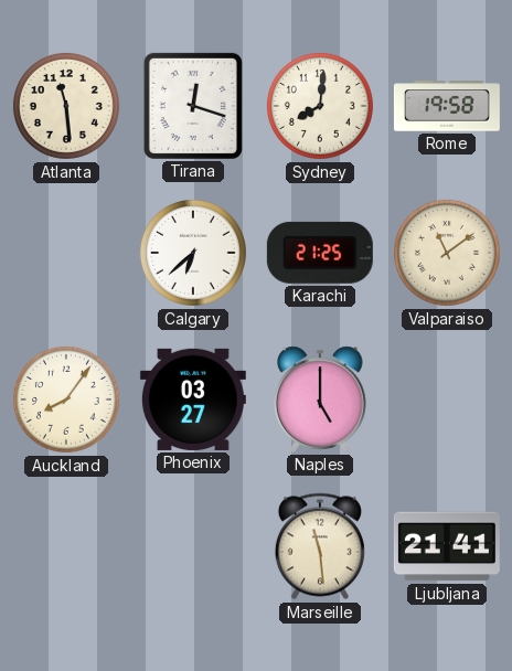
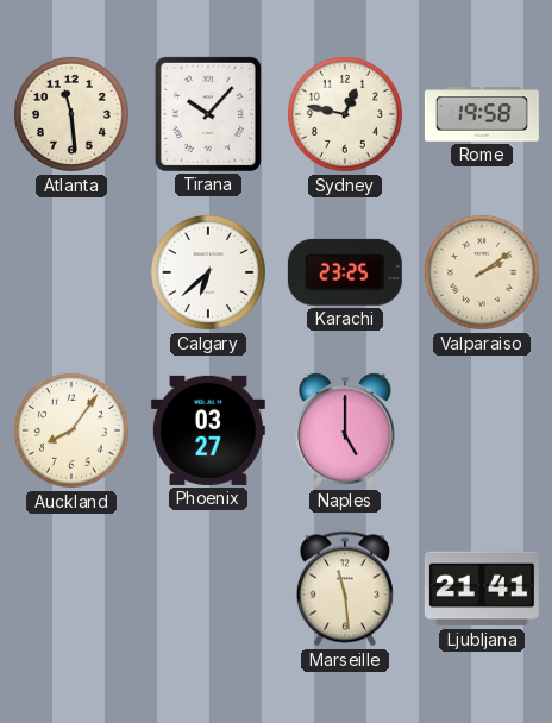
Tirana: 12:18 -> 10:07
Sydney: 8:01 -> 12:47
Karachi: 21:25 -> 23:25
Valparaiso: 11:09 -> 2:09
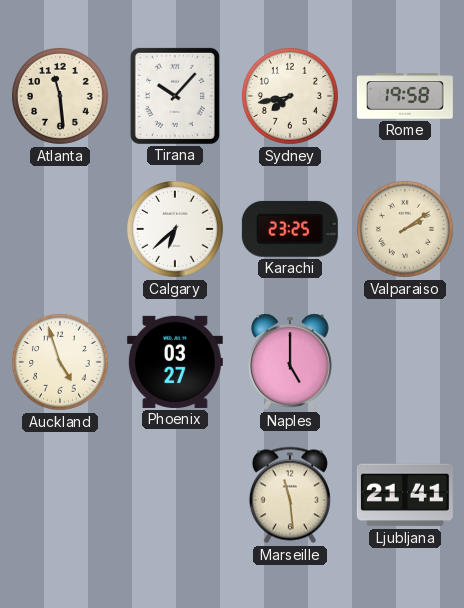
Sydney: 12:47 -> 7:43
Auckland: 8:06 -> 4:57
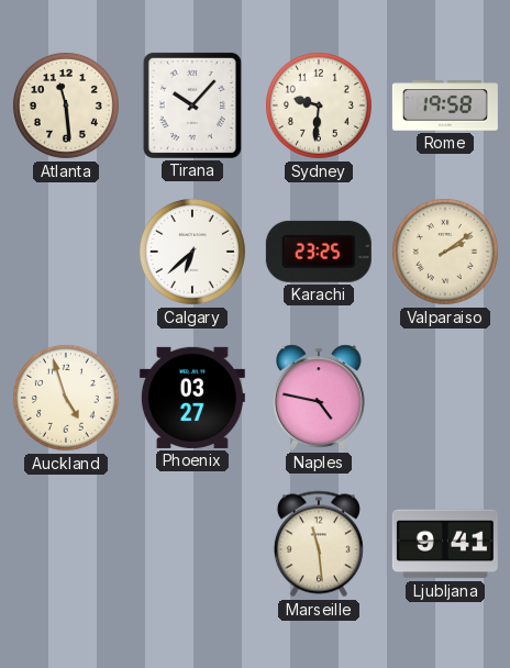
Sydney: 7:43 -> 9:31
Naples: 5:00 -> 4:47
Ljubljana: 21:41 -> 9:41
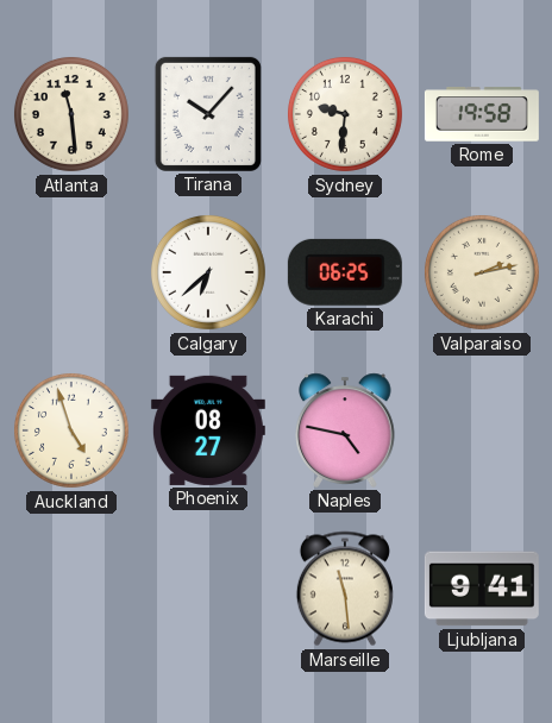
Karachi: 23:25 -> 06:25
Valparaiso: 2:09 -> 2:13
Phoenix: 03:27 -> 08:27
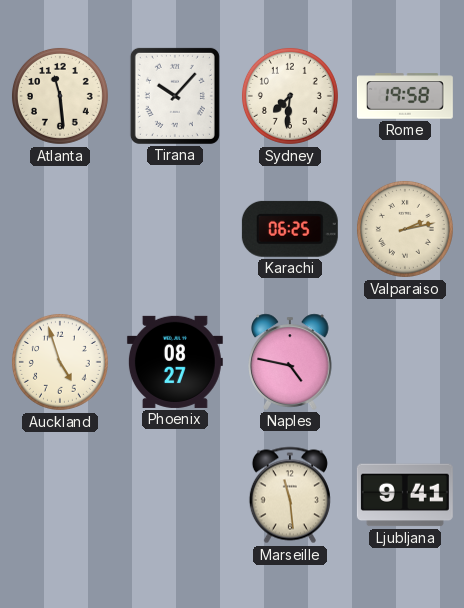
Sydney: 9:31 -> 7:31
Calgary: 6:38 -> none
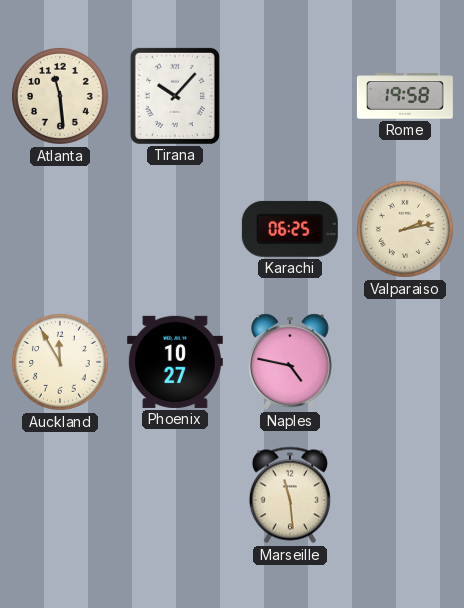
Sydney: 7:31 -> none
Auckland: 4:57 -> 11:55
Phoenix: 08:27 -> 10:27
Ljubljana: 9:41 -> none
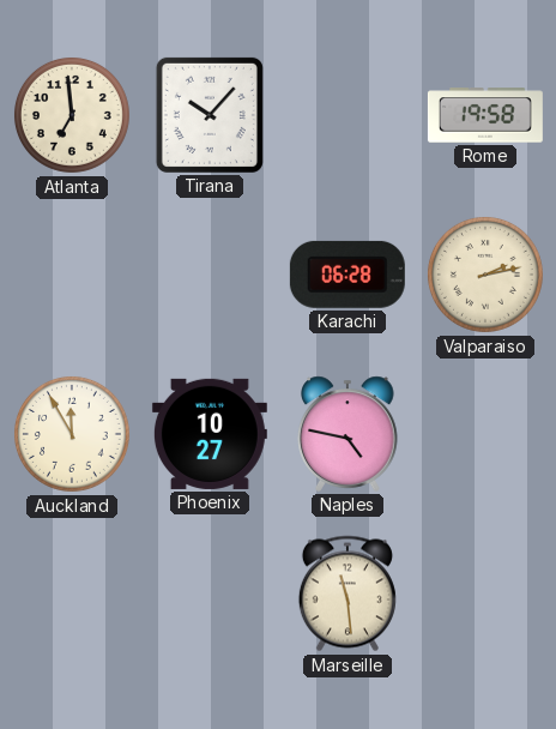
Atlanta: 11:29 -> 6:59
Karachi: 06:25 -> 06:28
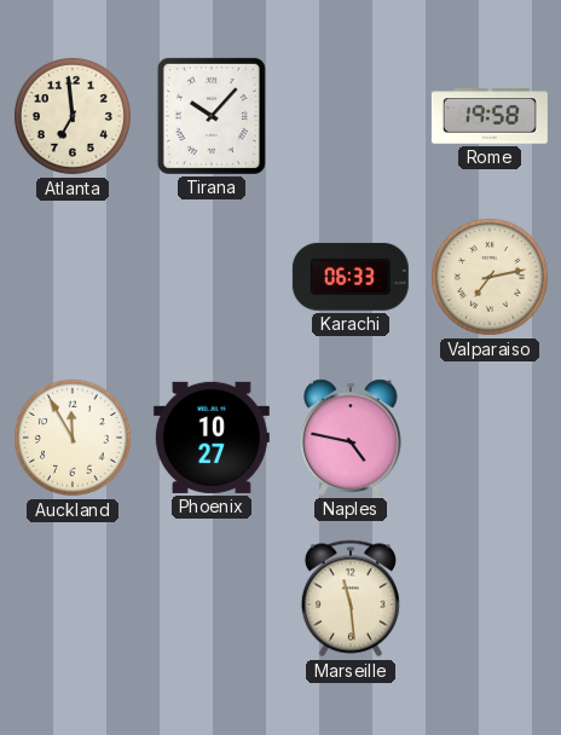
Karachi: 06:28 -> 06:33
Valparaiso: 2:13 -> 7:13
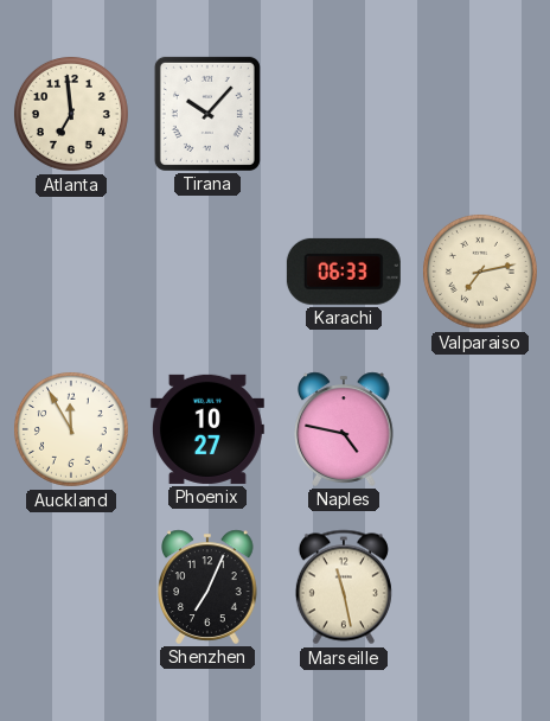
Rome: 19:58 -> none
Shenzhen: none -> 7:04
Marseille: 11:29 -> 11:28
